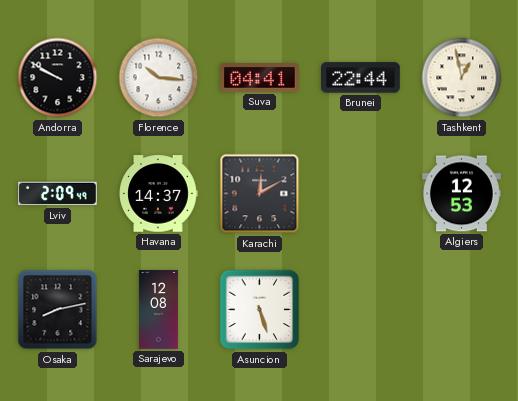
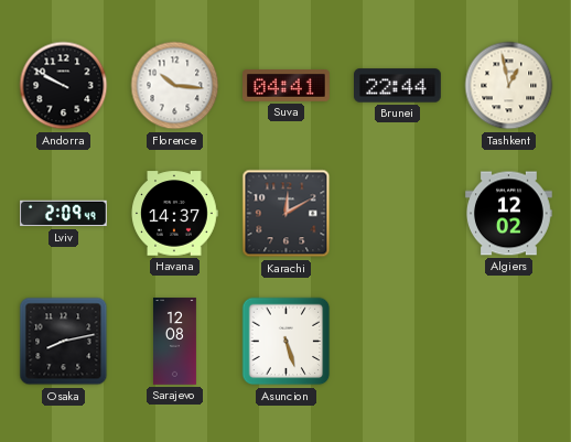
Algiers: 12:53 -> 12:02
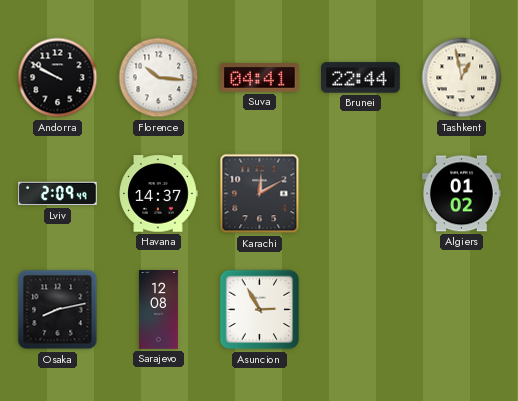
Algiers: 12:02 -> 01:02
Asuncion: 5:27 -> 2:55
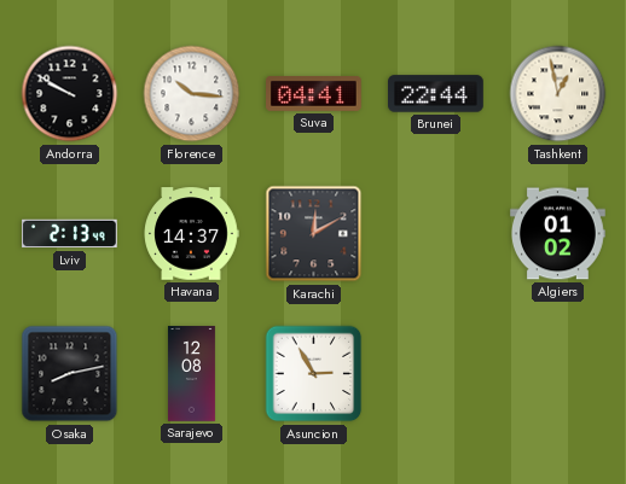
Lviv: 2:09 -> 2:13
